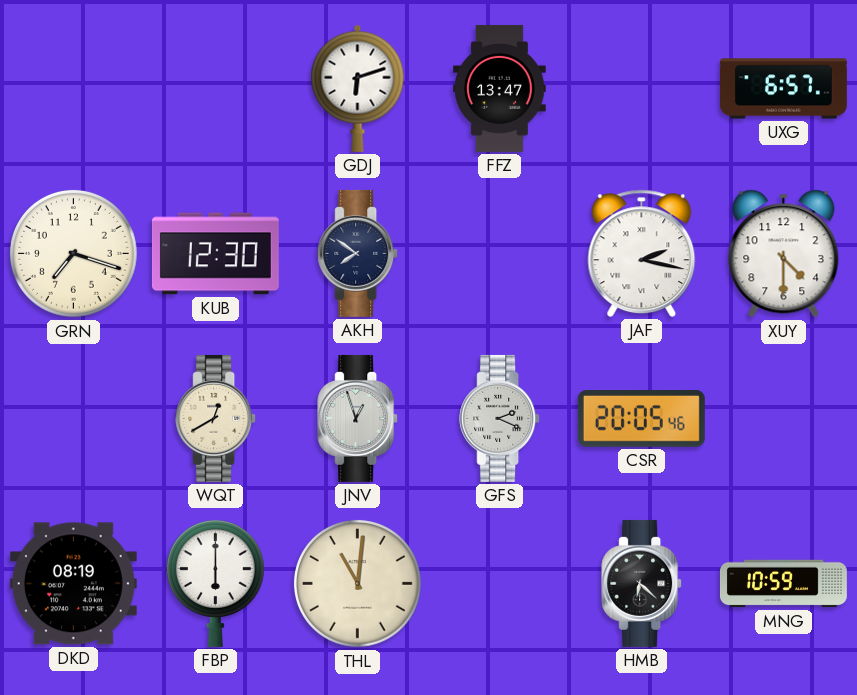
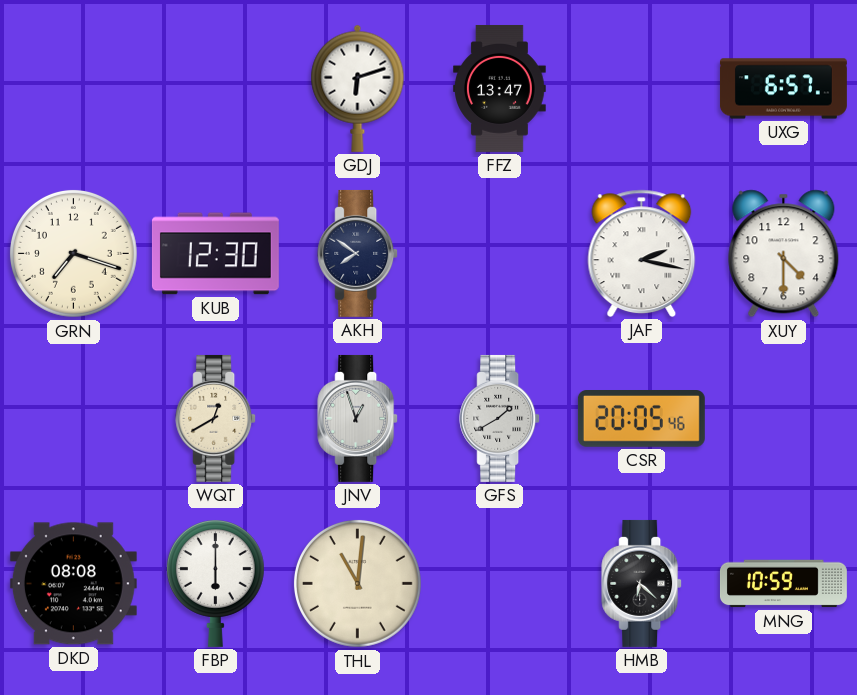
GFS: 2:19 -> 1:40
DKD: 08:19 -> 08:08
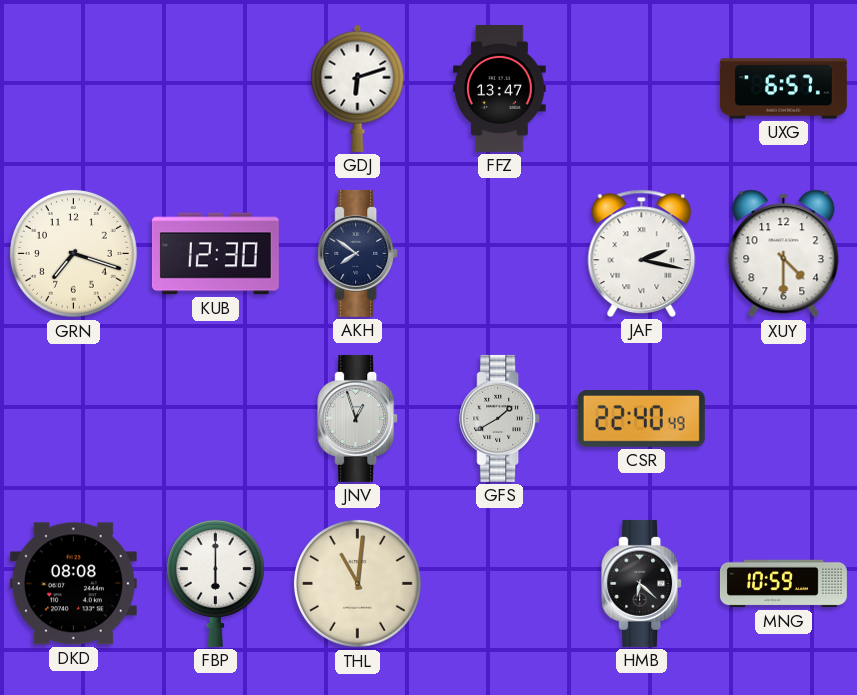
WQT: 12:40 -> none
CSR: 20:05 -> 22:40
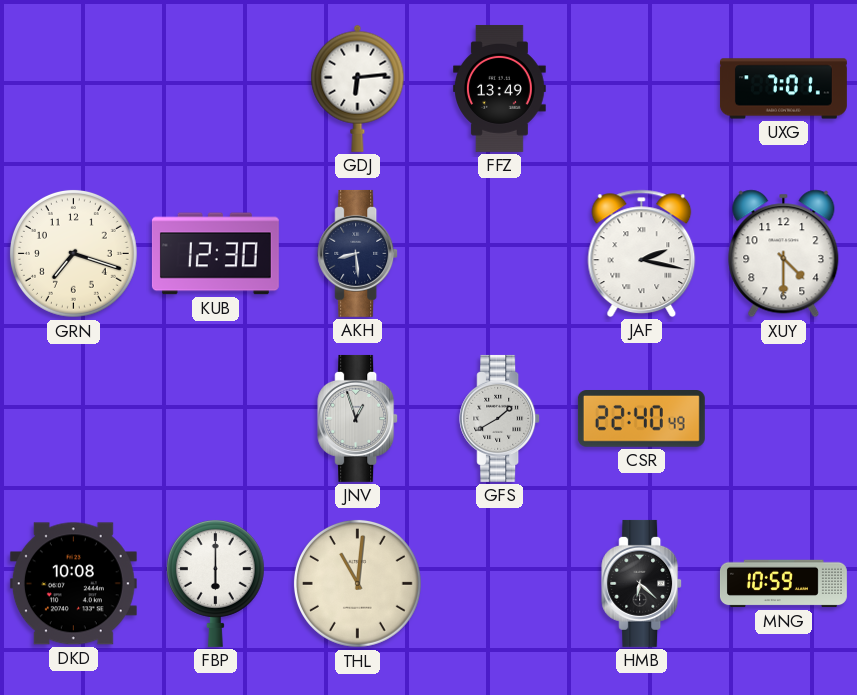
GDJ: 6:12 -> 6:14
FFZ: 13:47 -> 13:49
UXG: 6:57 -> 7:01
AKH: 7:51 -> 8:29
DKD: 08:08 -> 10:08
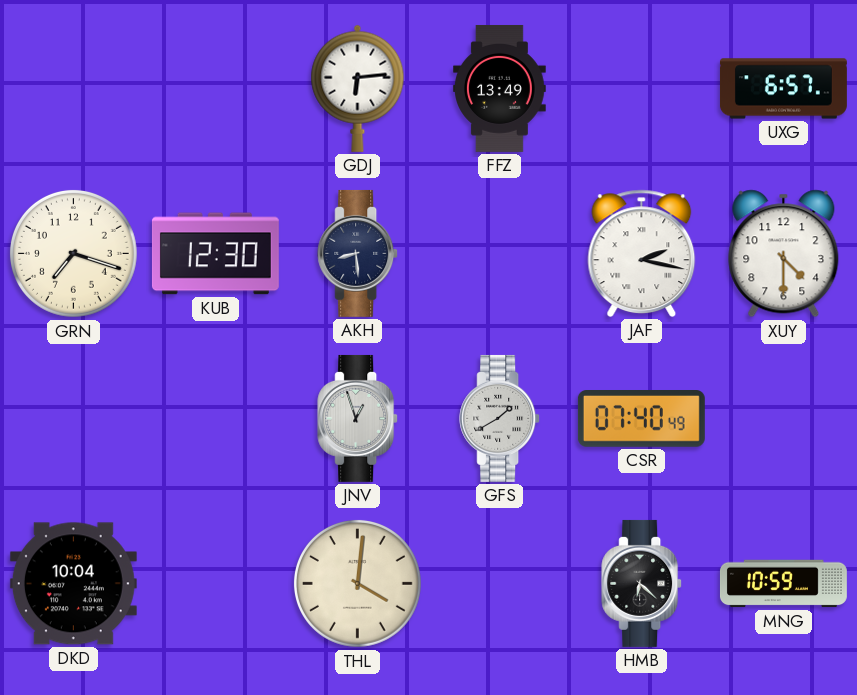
UXG: 7:01 -> 6:57
CSR: 22:40 -> 07:40
DKD: 10:08 -> 10:04
FBP: 6:00 -> none
THL: 11:01 -> 4:01
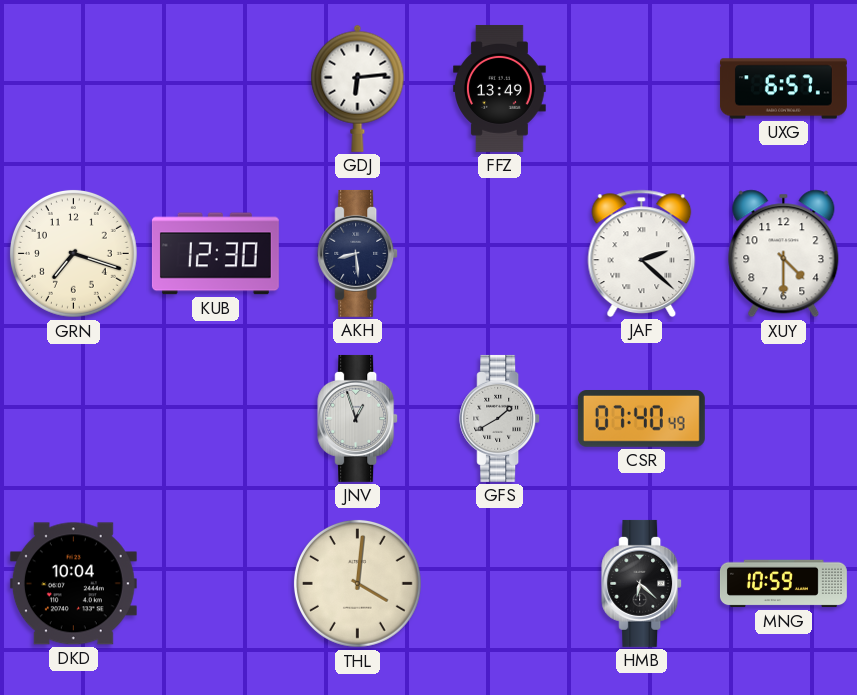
JAF: 2:17 -> 2:22
